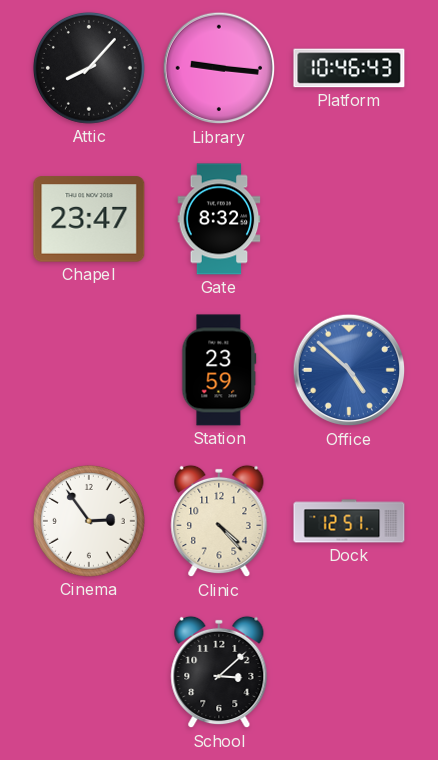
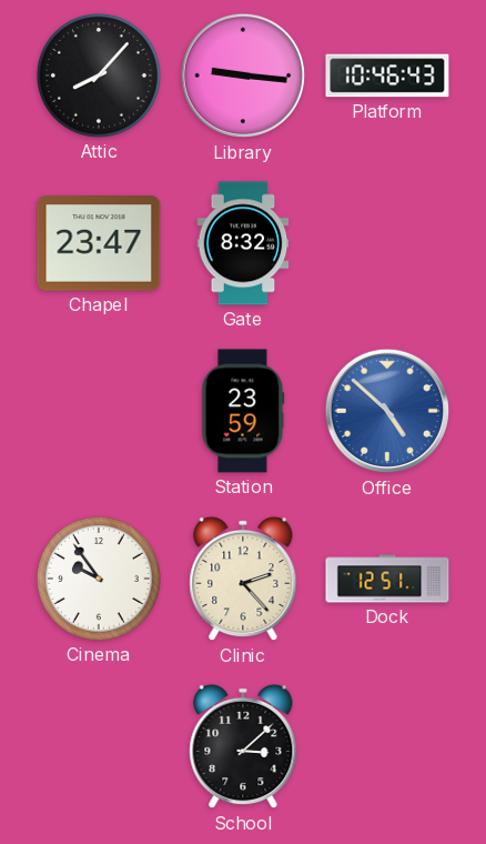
Cinema: 2:54 -> 9:54
Clinic: 4:23 -> 2:23
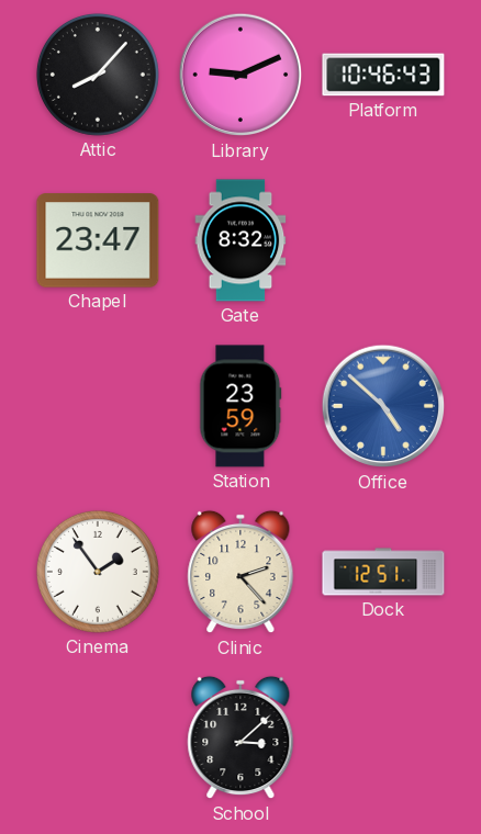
Library: 9:16 -> 9:11
Cinema: 9:54 -> 1:54
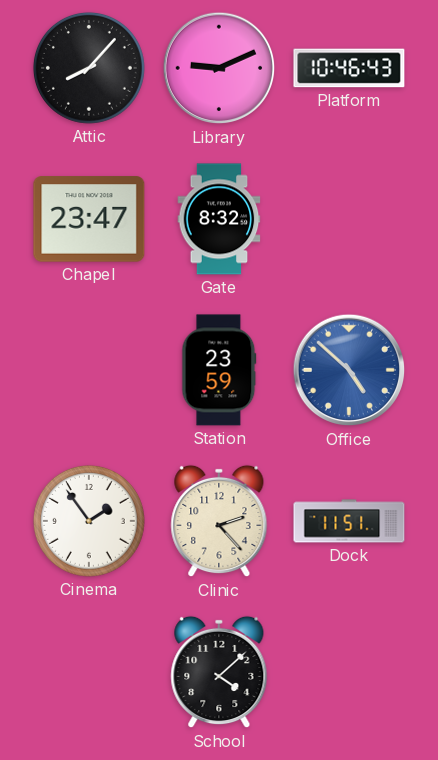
Dock: 12:51 -> 11:51
School: 3:08 -> 4:08
